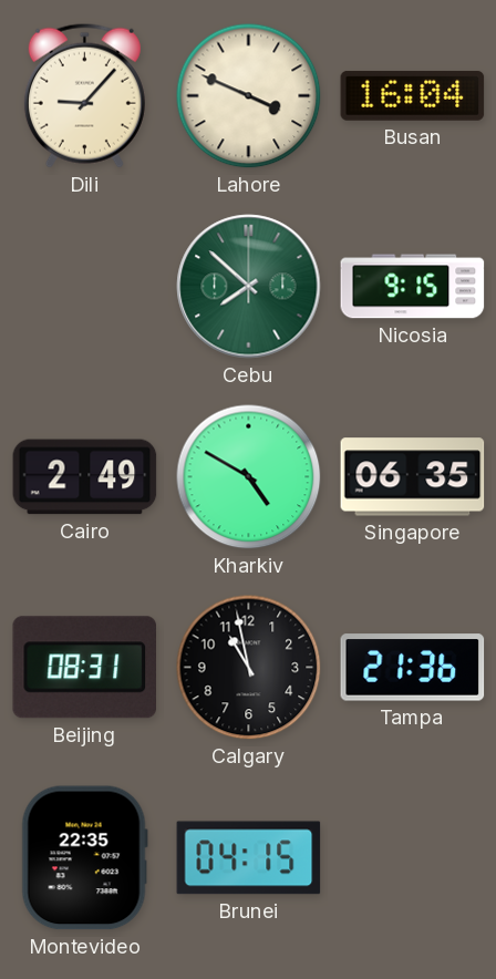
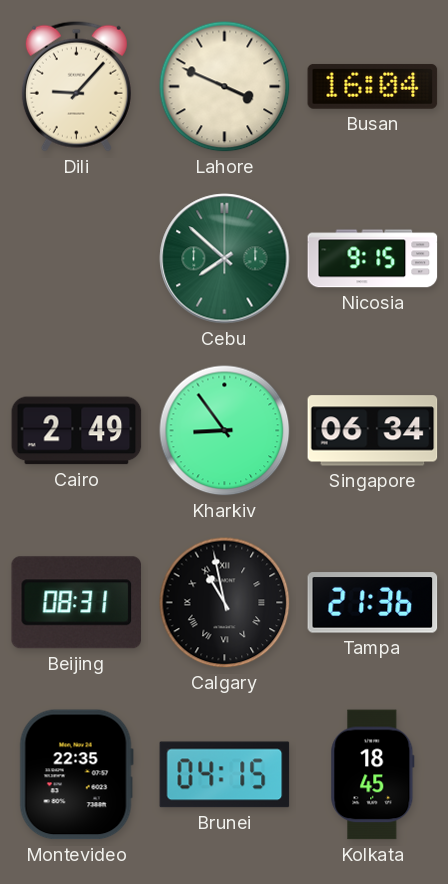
Kharkiv: 4:50 -> 8:54
Singapore: 06:35 -> 06:34
Calgary numerals: Arabic -> Roman
Kolkata: none -> 18:45
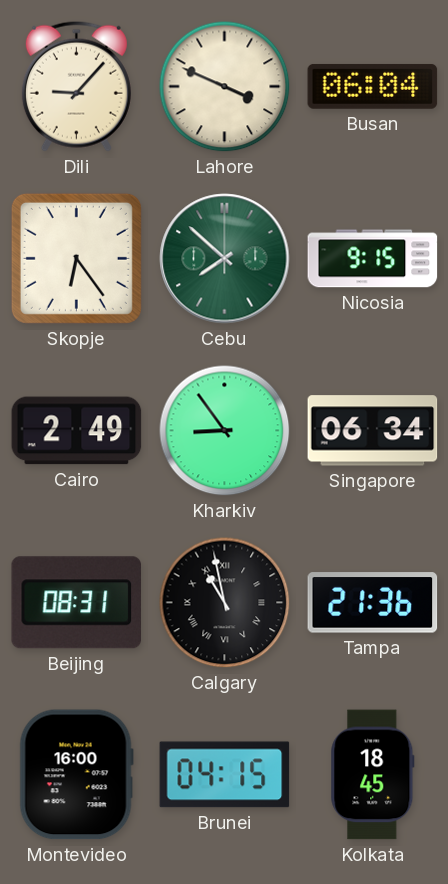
Busan: 16:04 -> 06:04
Skopje: none -> 6:24
Montevideo: 22:35 -> 16:00
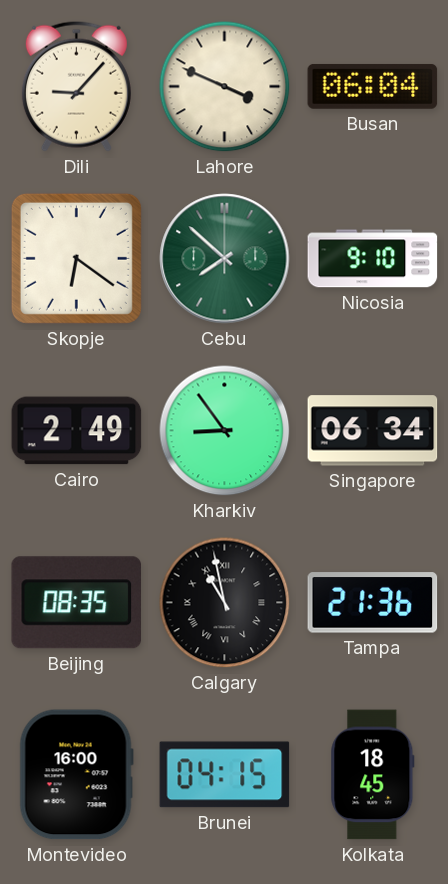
Skopje: 6:24 -> 6:21
Nicosia: 9:15 -> 9:10
Beijing: 08:31 -> 08:35
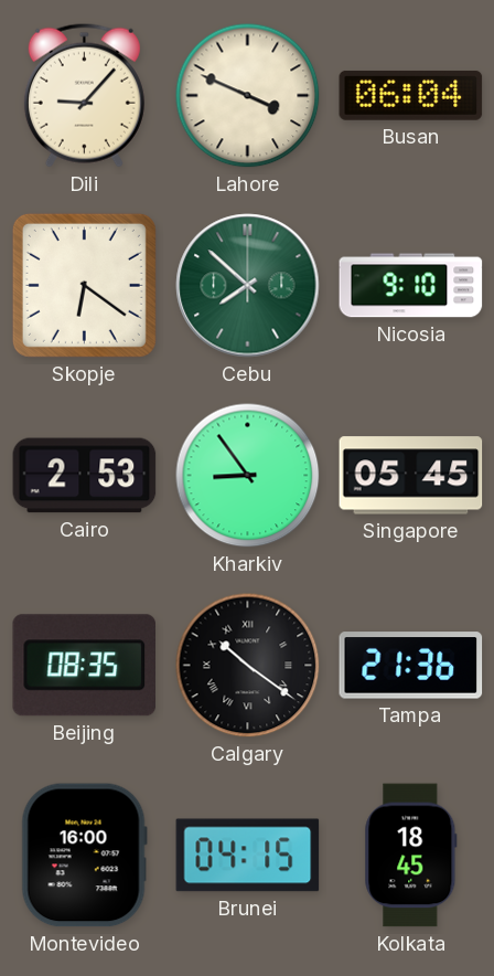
Cairo: 2:49 -> 2:53
Singapore: 06:34 -> 05:45
Calgary: 10:58 -> 10:21
